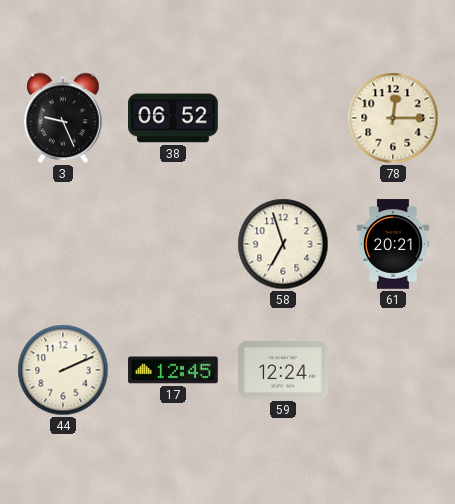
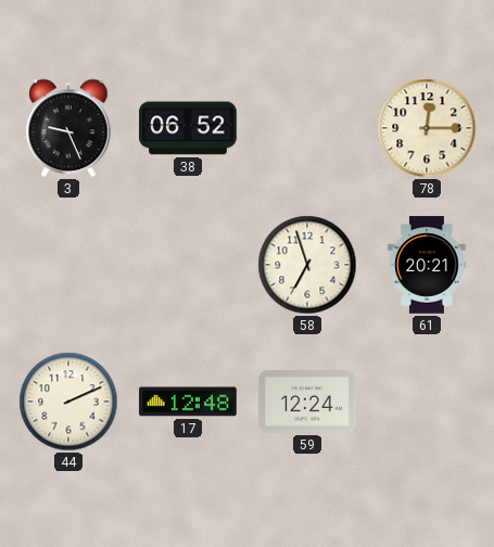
17: 12:45 -> 12:48
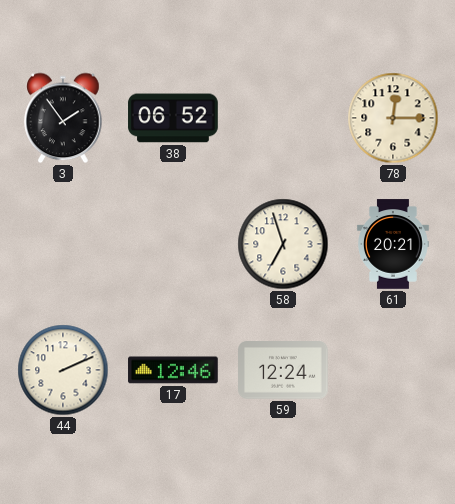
3: 9:26 -> 1:54
17: 12:48 -> 12:46
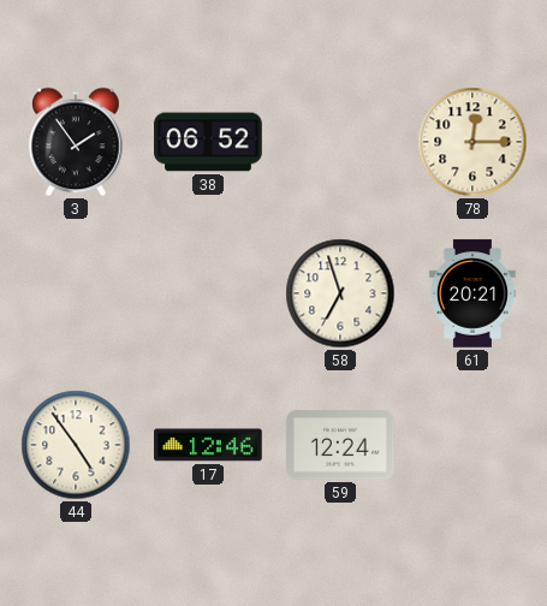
44: 2:11 -> 4:54
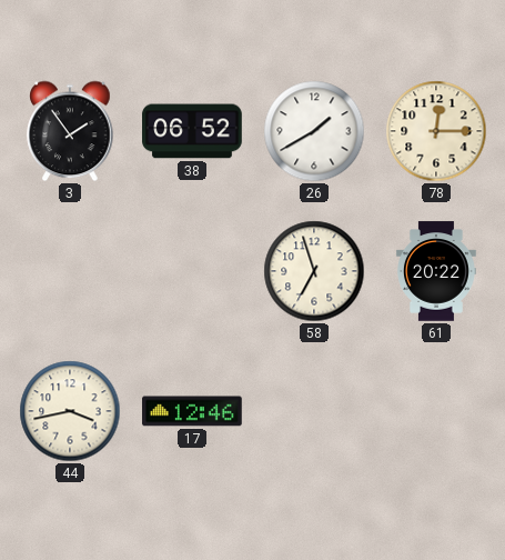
26: none -> 1:40
61: 20:21 -> 20:22
44: 4:54 -> 3:43
59: 12:24 -> none
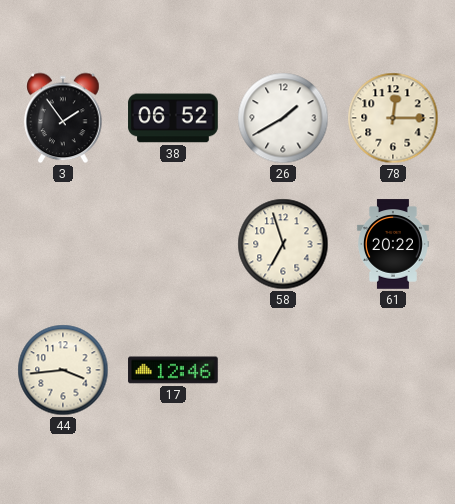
44: 3:43 -> 3:44
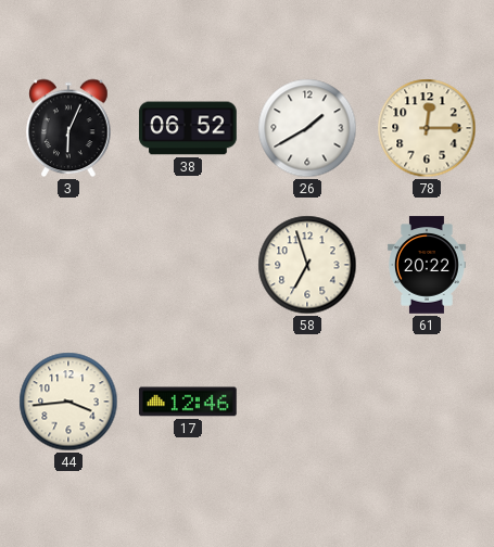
3: 1:54 -> 6:04
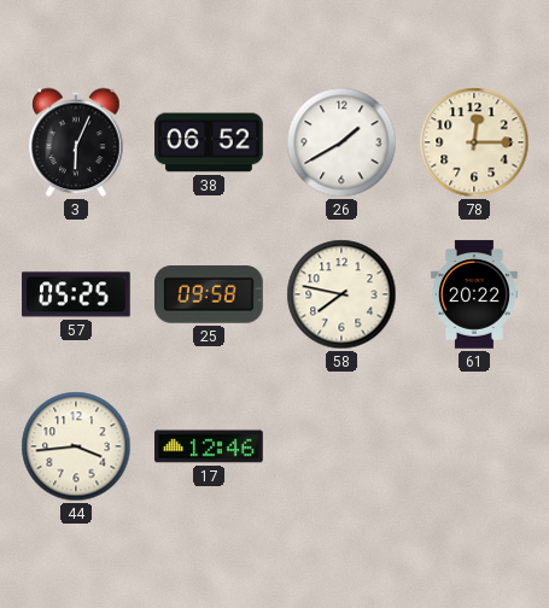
57: none -> 05:25
25: none -> 09:58
58: 6:57 -> 7:47
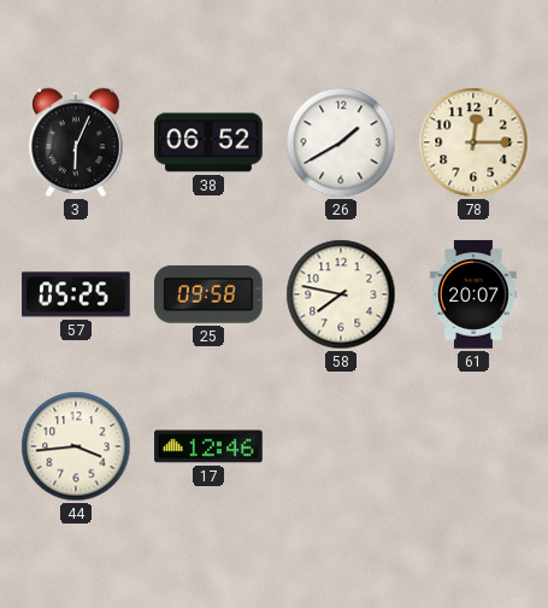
61: 20:22 -> 20:07
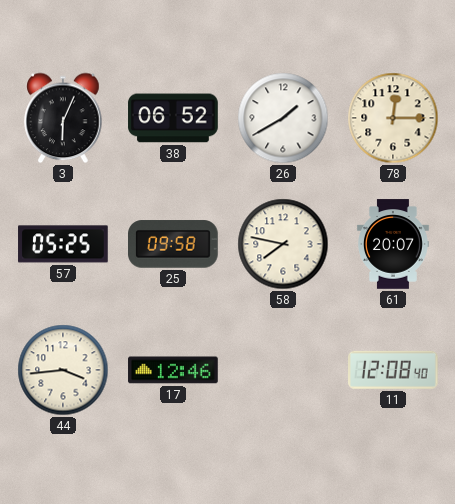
11: none -> 12:08
